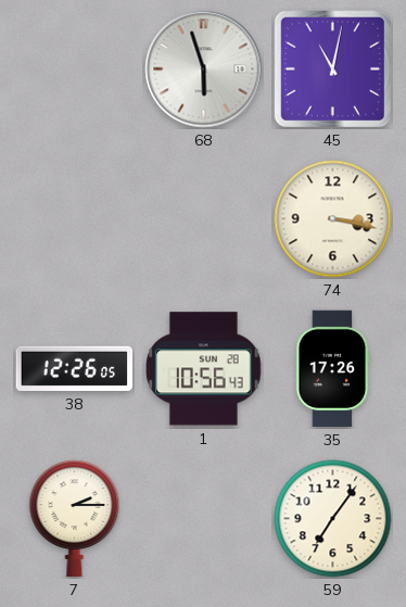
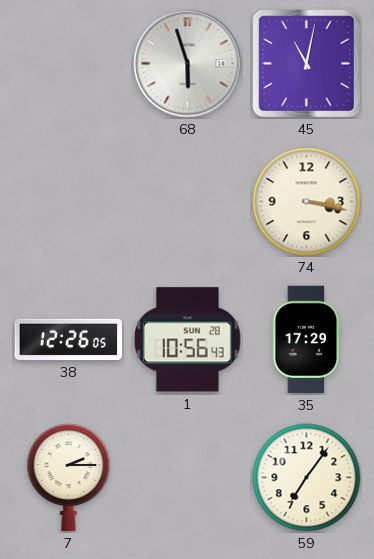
35: 17:26 -> 17:29
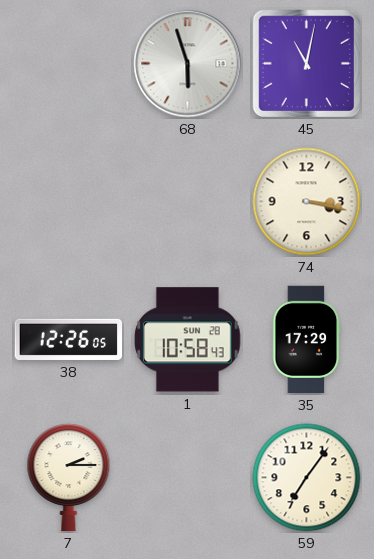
1: 10:56 -> 10:58
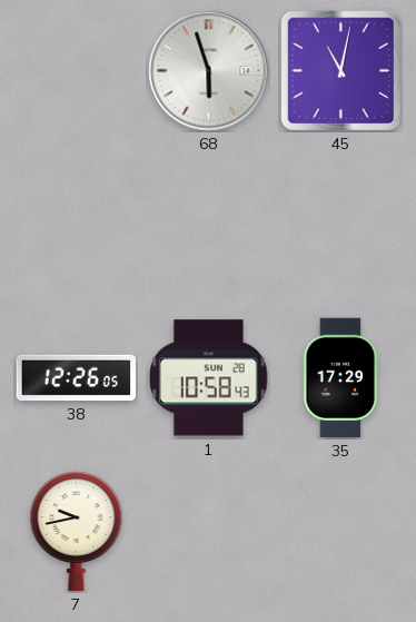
74: 3:17 -> none
7: 2:15 -> 9:43
59: 7:06 -> none
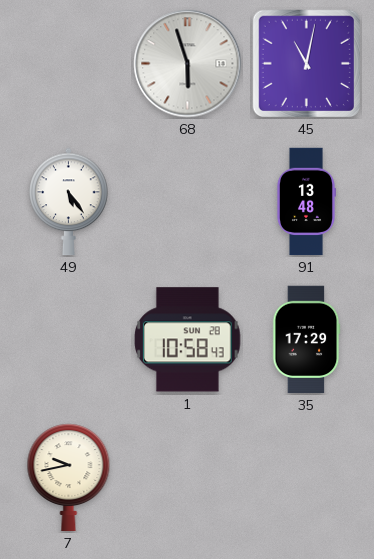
49: none -> 5:24
91: none -> 13:48
38: 12:26 -> none
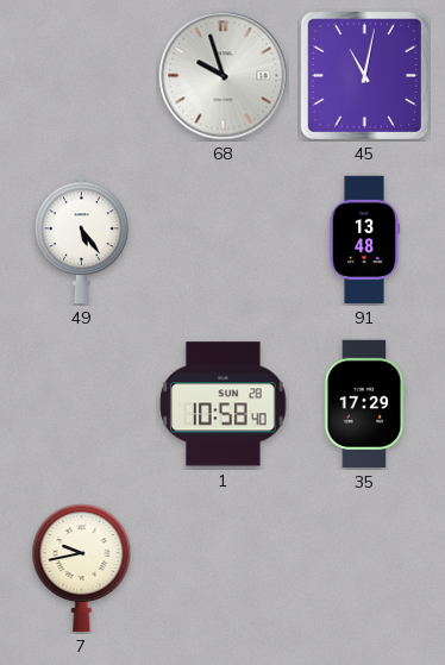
68: 5:57 -> 9:57
1: 10:58:43 -> 10:58:40
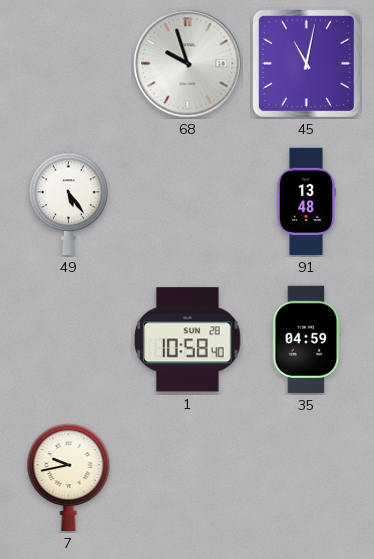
35: 17:29 -> 04:59
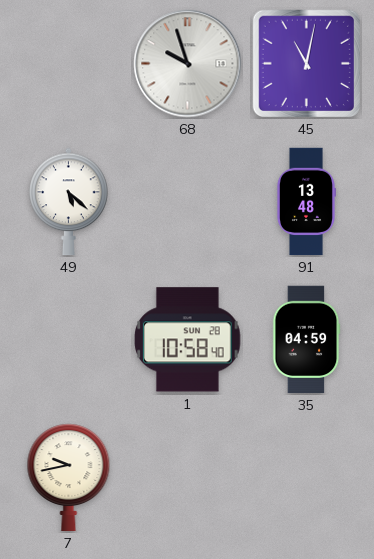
49: 5:24 -> 5:22
